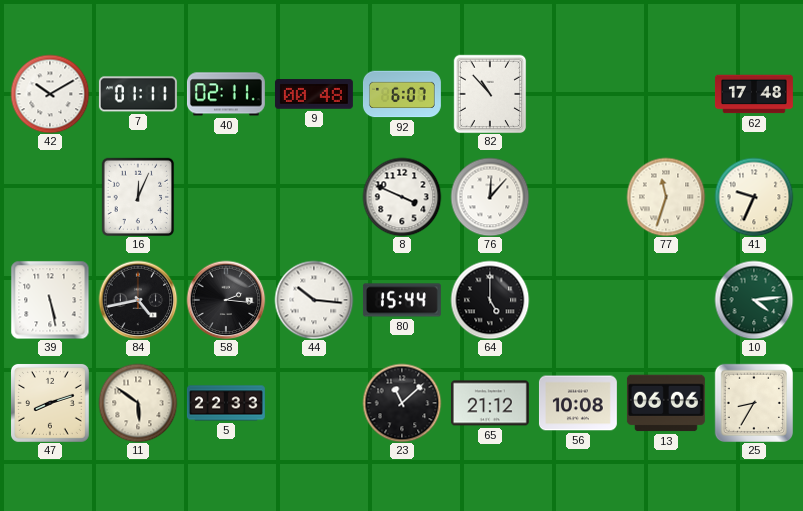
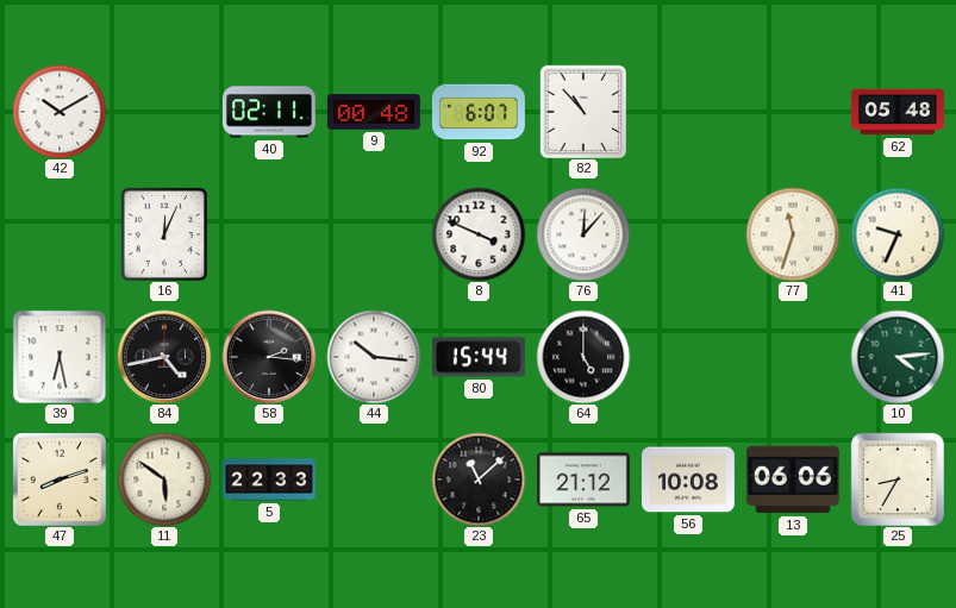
7: 01:11 -> none
62: 17:48 -> 05:48
39: 5:28 -> 6:28
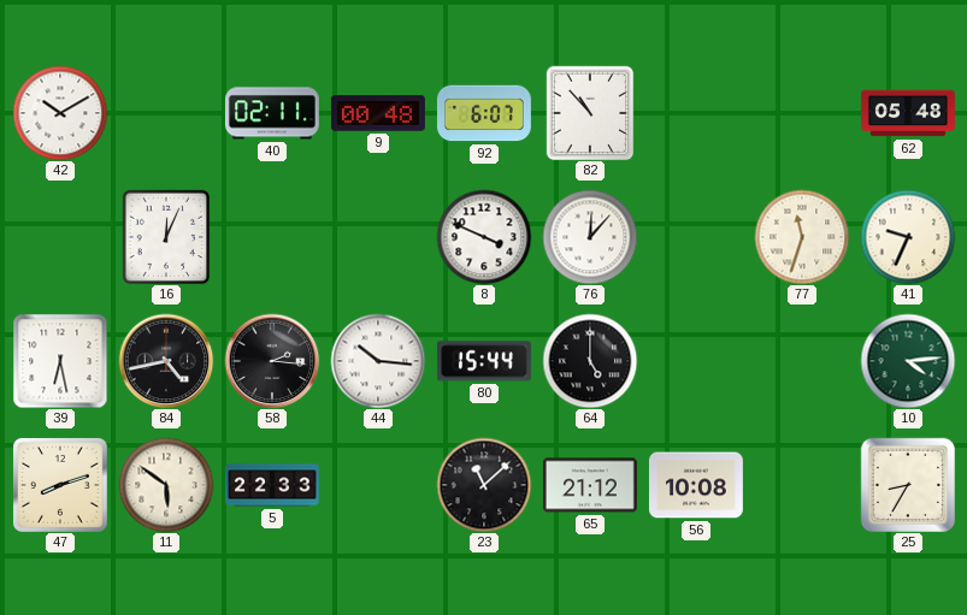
13: 06:06 -> none
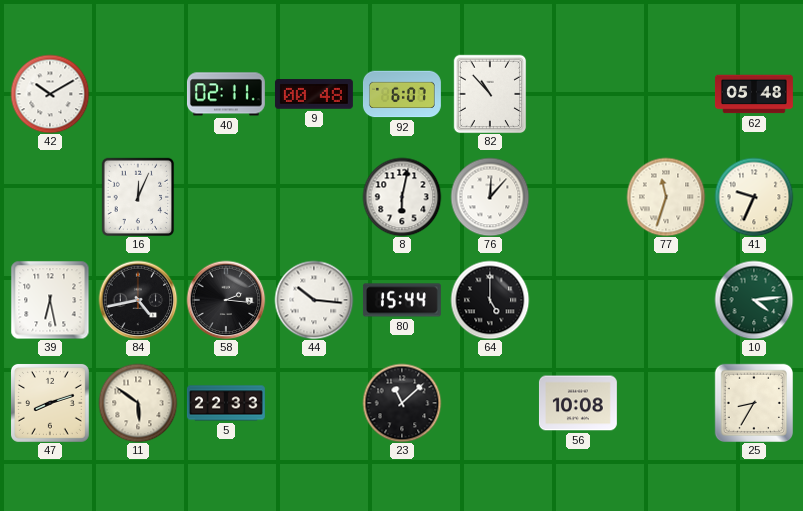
8: 3:49 -> 6:02
65: 21:12 -> none
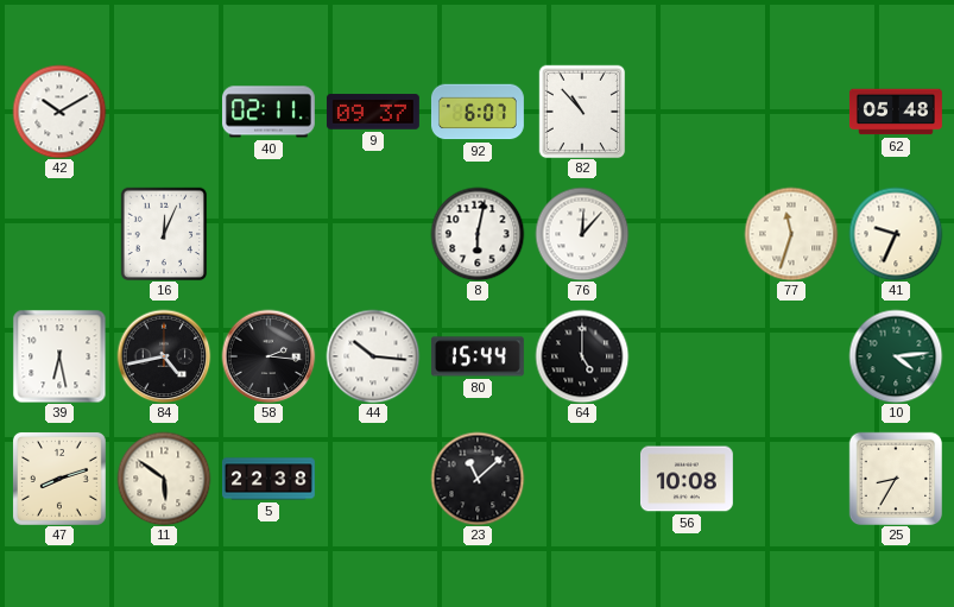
9: 00:48 -> 09:37
5: 22:33 -> 22:38
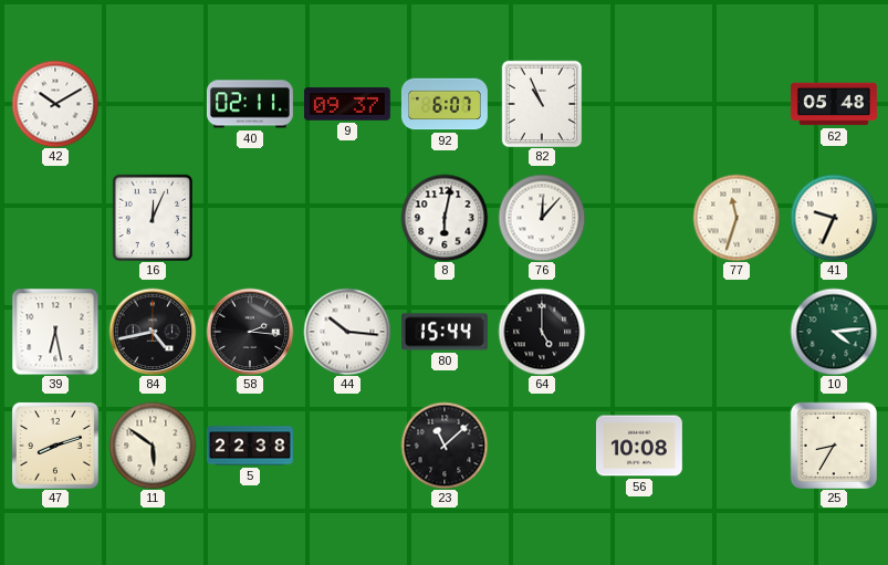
82: 10:53 -> 10:56
